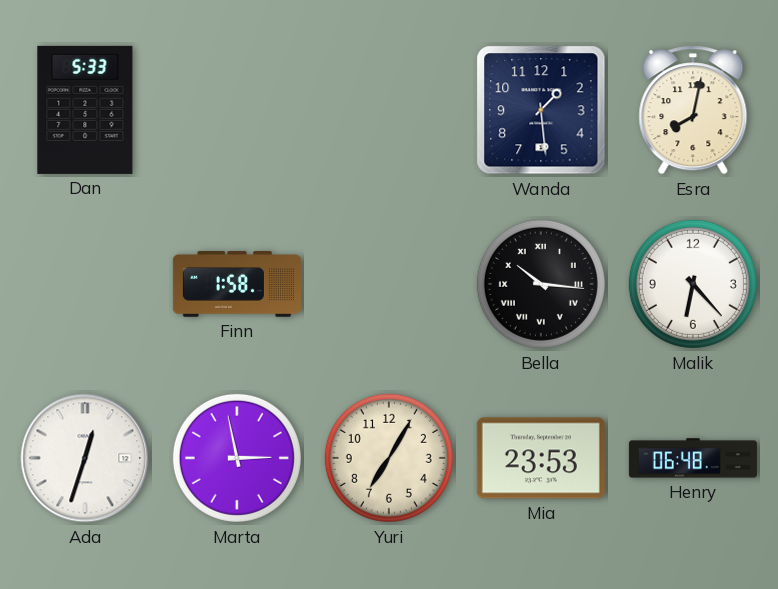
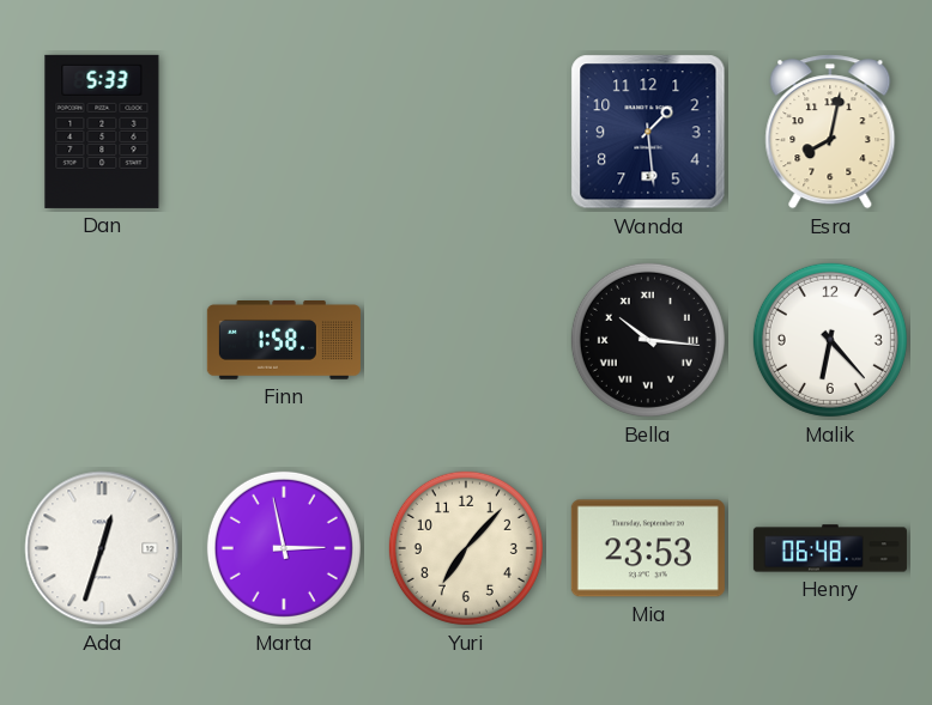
Yuri: 7:05 -> 7:07
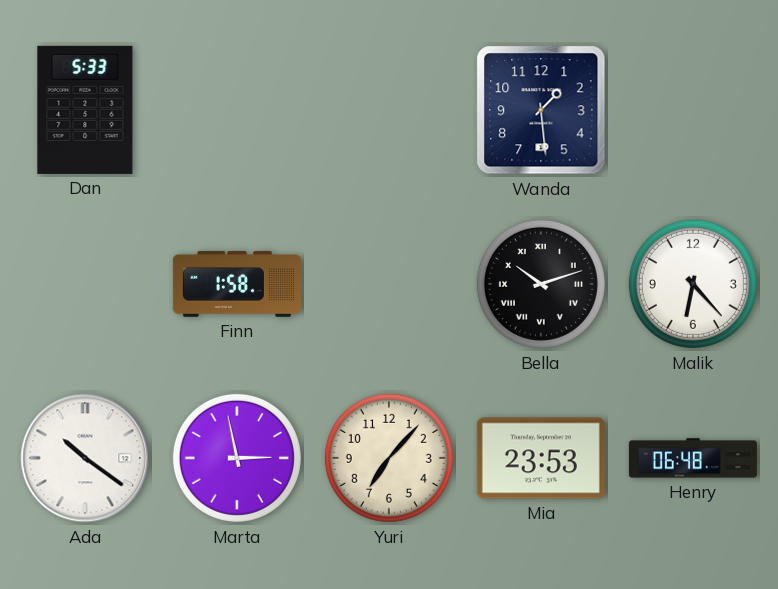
Esra: 8:02 -> none
Bella: 10:16 -> 10:12
Ada: 12:33 -> 10:21
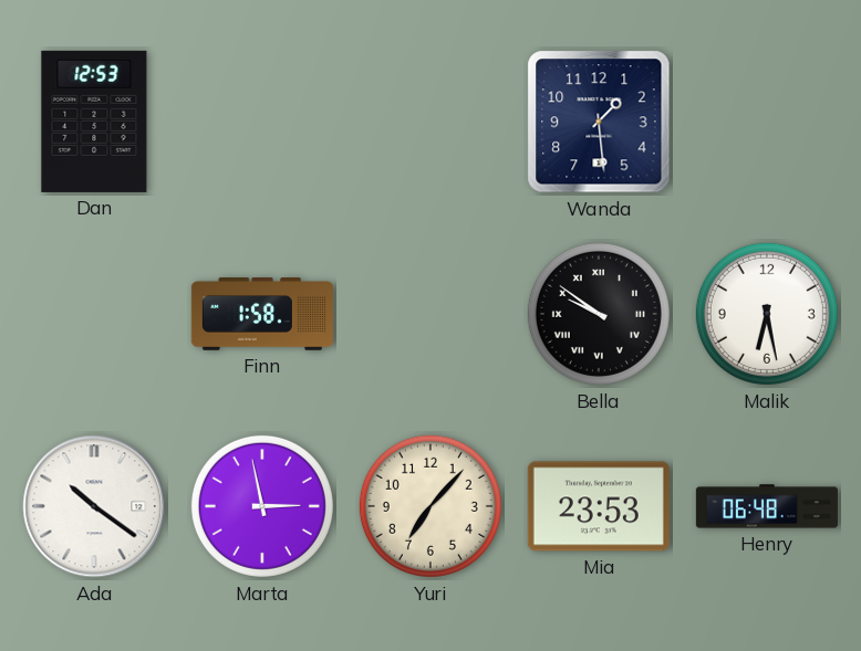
Dan: 5:33 -> 12:53
Bella: 10:12 -> 9:51
Malik: 6:23 -> 6:28
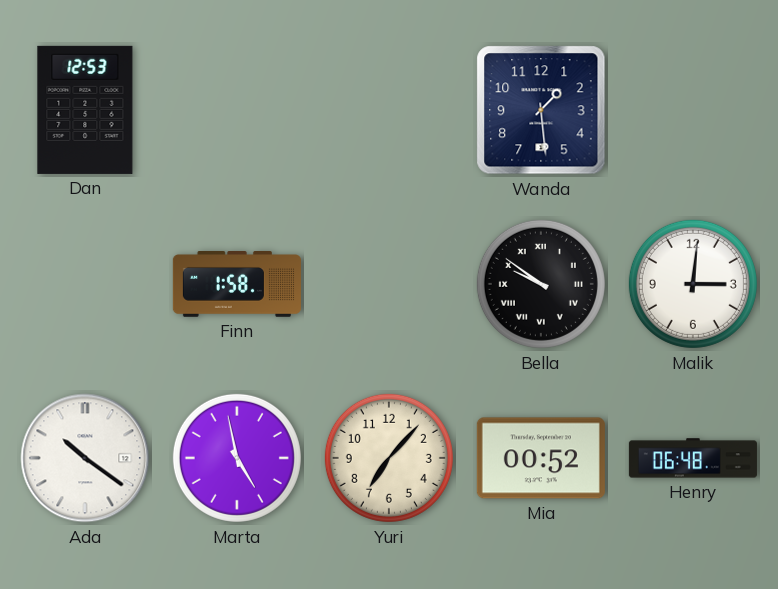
Malik: 6:28 -> 3:01
Marta: 2:58 -> 4:58
Mia: 23:53 -> 00:52
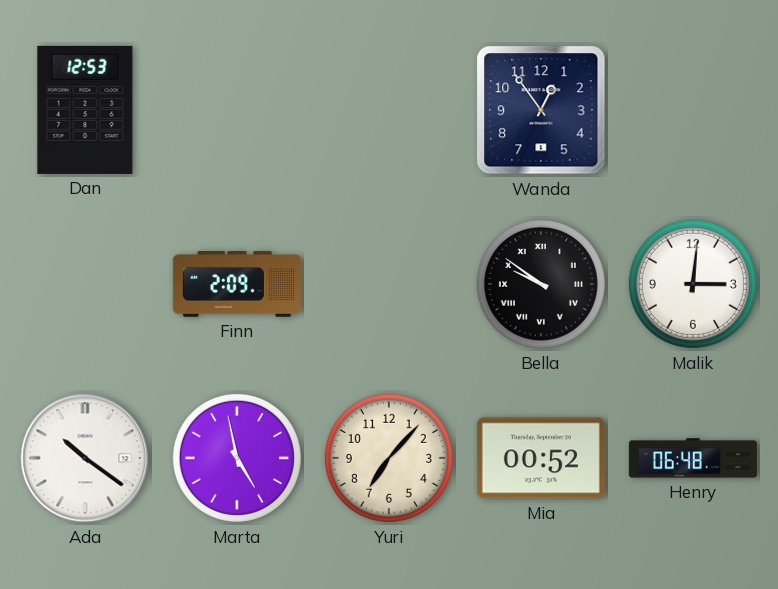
Wanda: 1:29 -> 12:54
Finn: 1:58 -> 2:09
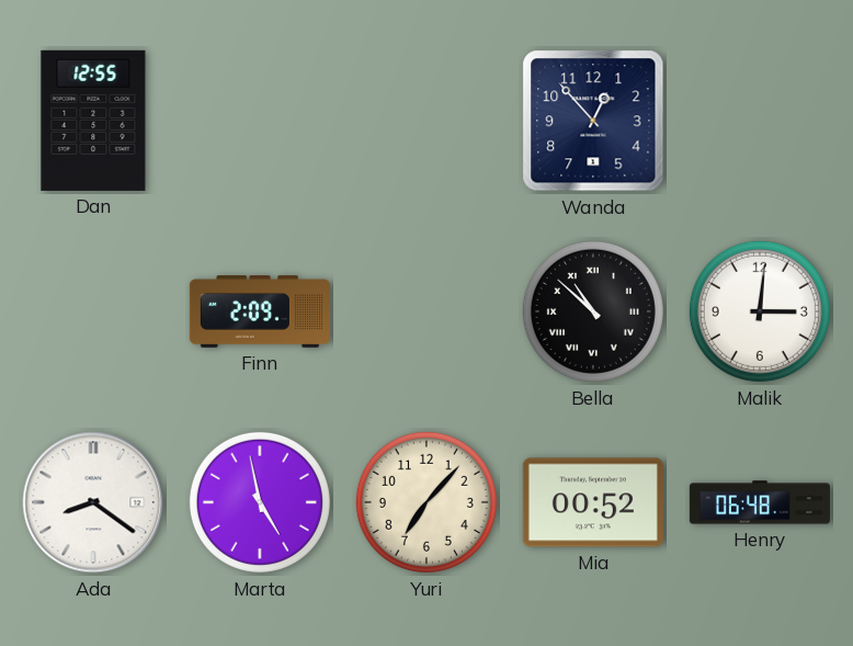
Dan: 12:53 -> 12:55
Wanda: 12:54 -> 12:53
Bella: 9:51 -> 10:52
Ada: 10:21 -> 8:21
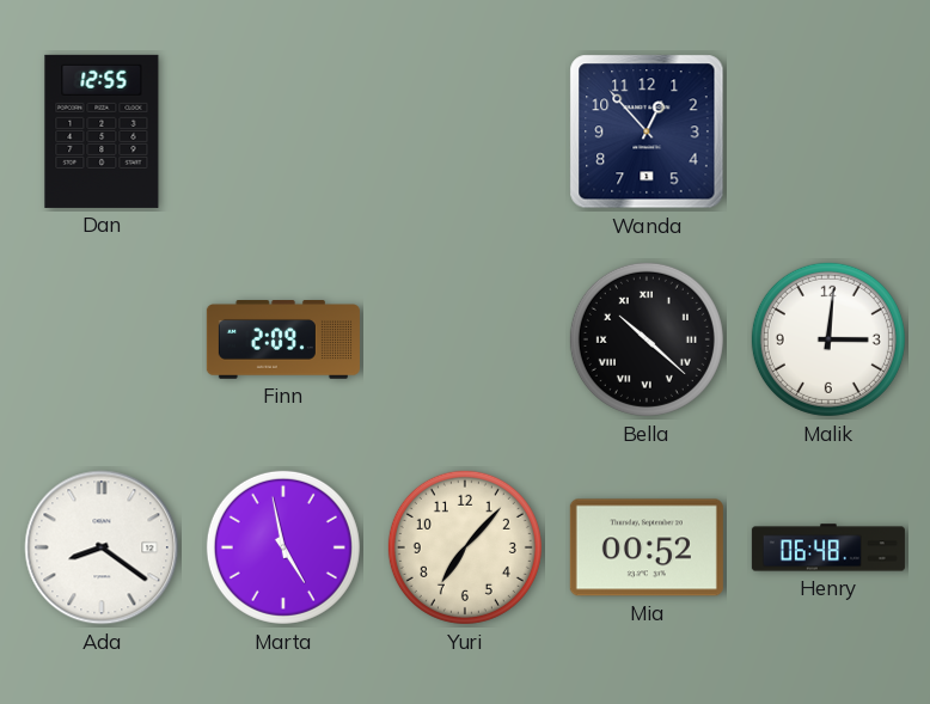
Bella: 10:52 -> 10:22
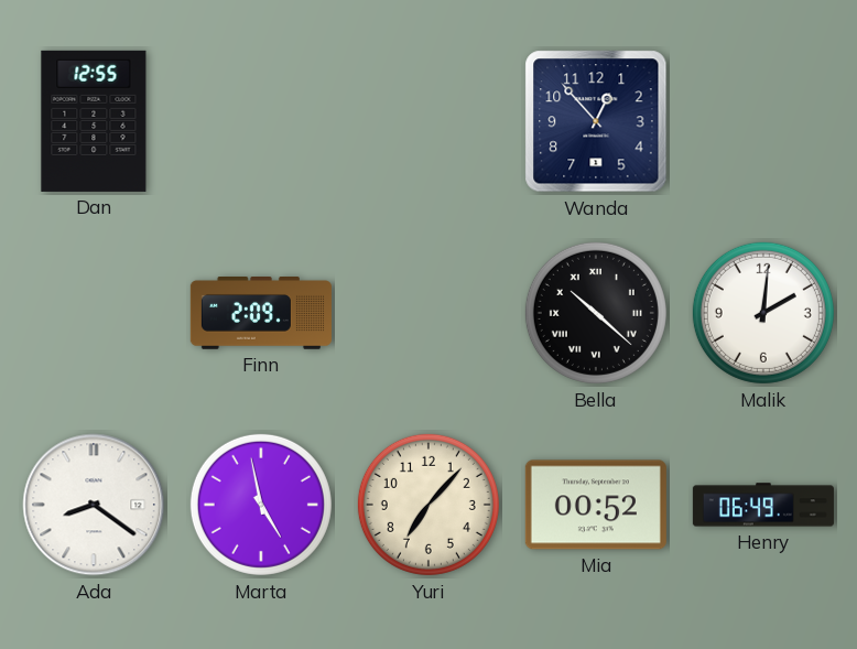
Malik: 3:01 -> 2:01
Henry: 06:48 -> 06:49
